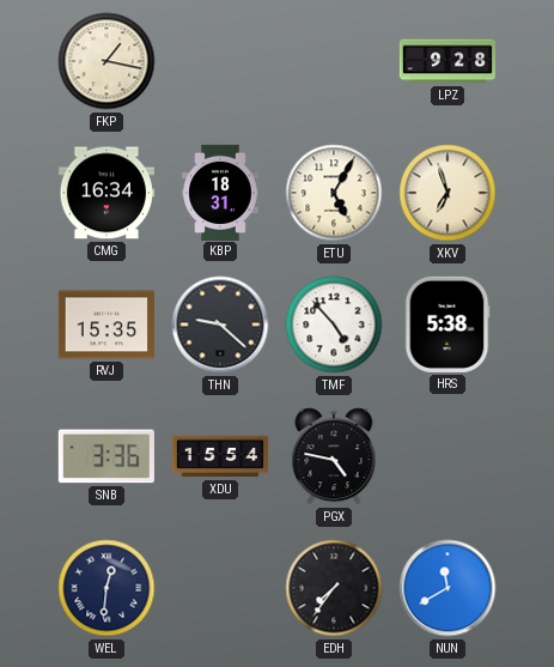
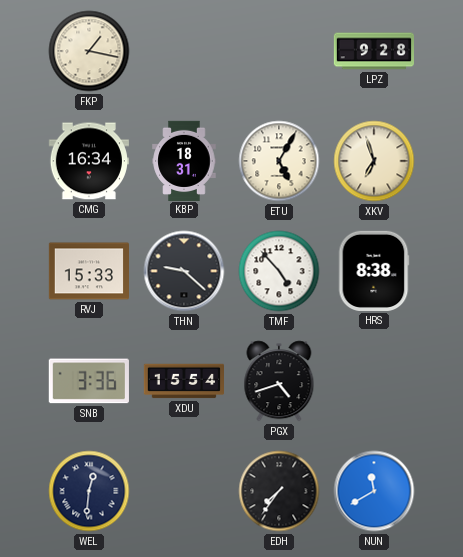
RVJ: 15:35 -> 15:33
HRS: 5:38 -> 8:38
PGX: 4:47 -> 4:42
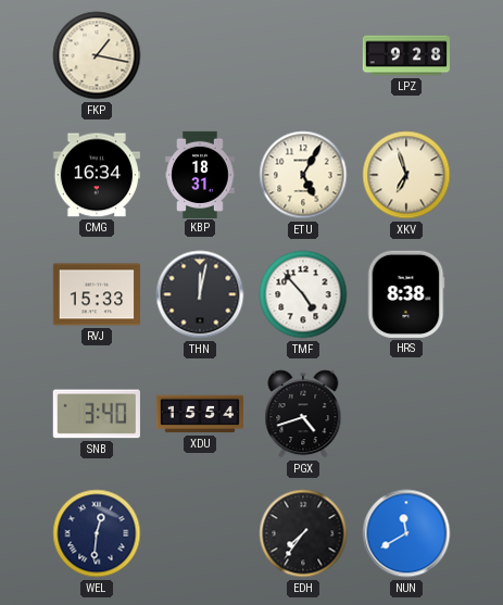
THN: 9:22 -> 12:02
SNB: 3:36 -> 3:40
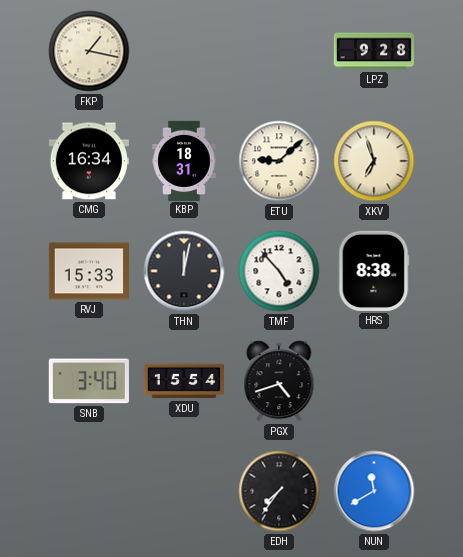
ETU: 5:05 -> 9:08
WEL: 12:31 -> none
